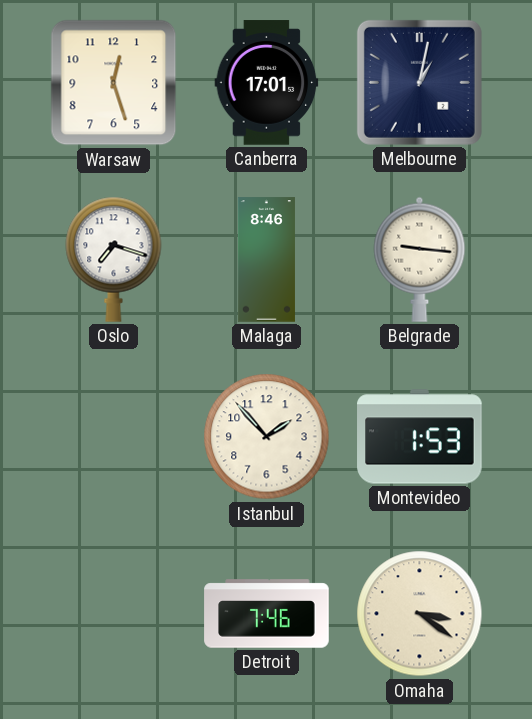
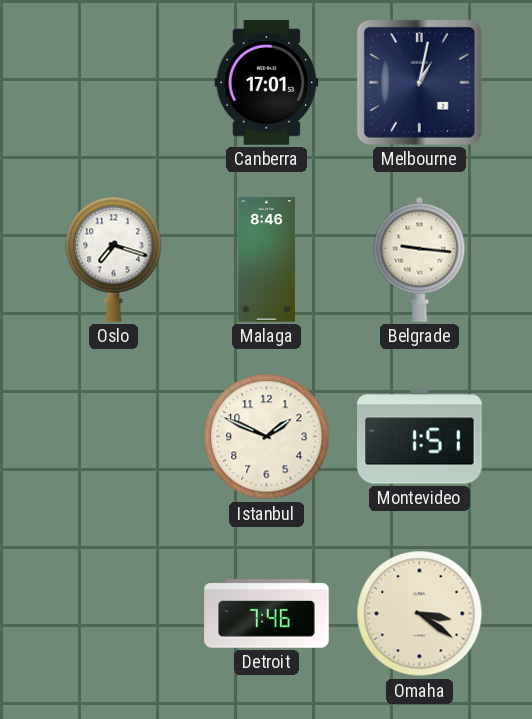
Warsaw: 12:27 -> none
Istanbul: 1:53 -> 1:49
Montevideo: 1:53 -> 1:51
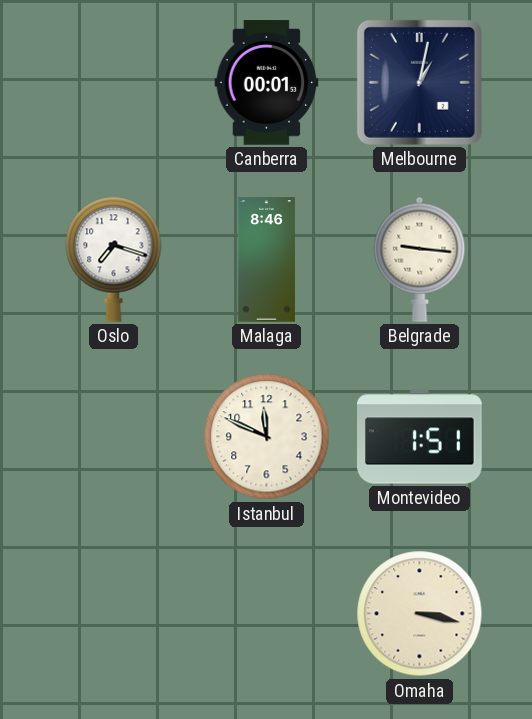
Canberra: 17:01 -> 00:01
Istanbul: 1:49 -> 11:49
Detroit: 7:46 -> none
Omaha: 3:21 -> 3:17
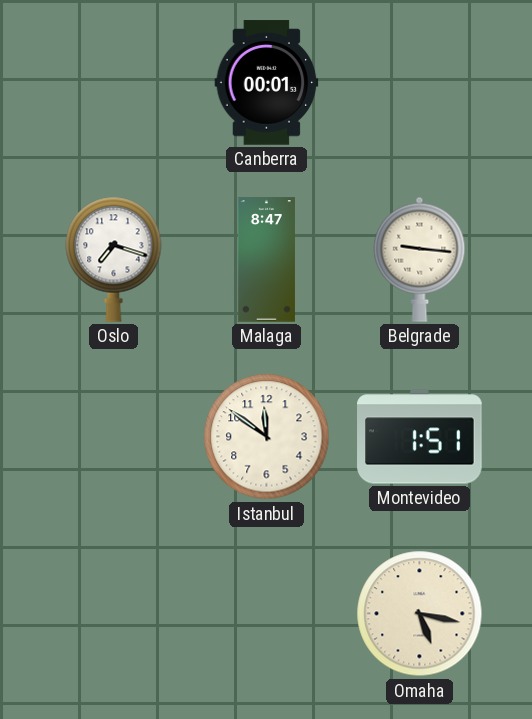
Melbourne: 1:02 -> none
Malaga: 8:46 -> 8:47
Istanbul: 11:49 -> 11:51
Omaha: 3:17 -> 5:17
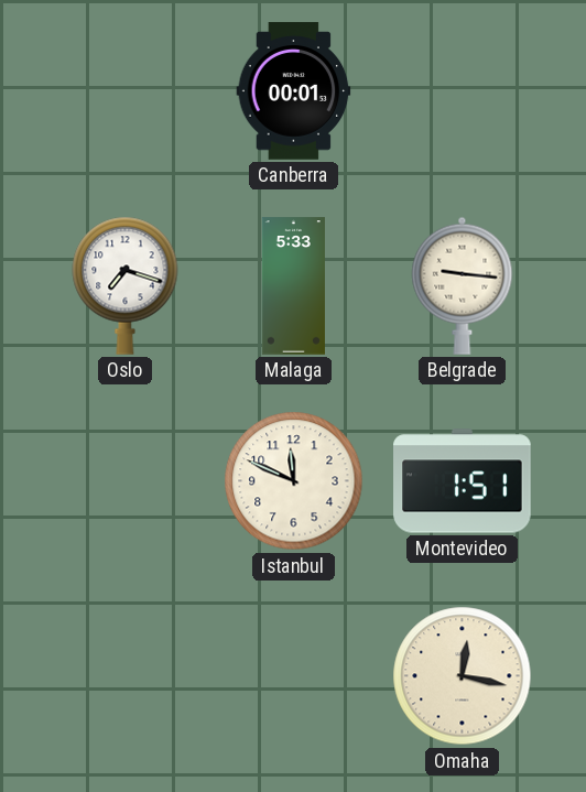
Malaga: 8:47 -> 5:33
Istanbul: 11:51 -> 11:49
Omaha: 5:17 -> 12:17
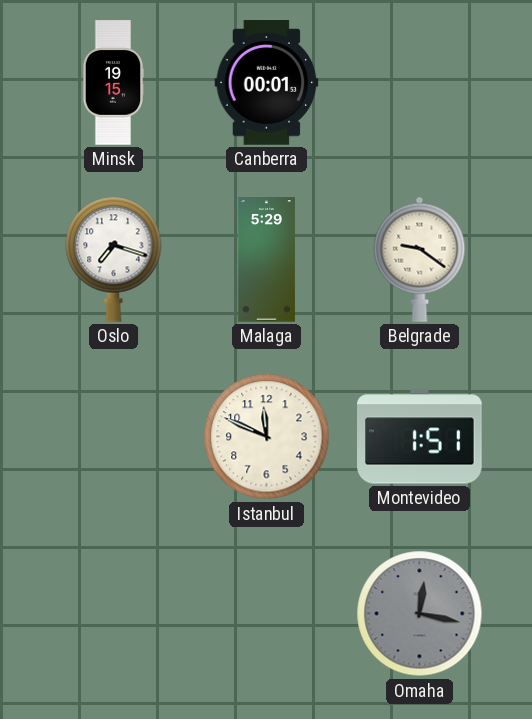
Minsk: none -> 19:15
Malaga: 5:33 -> 5:29
Belgrade: 9:16 -> 9:21
Omaha dial: cream -> grey
